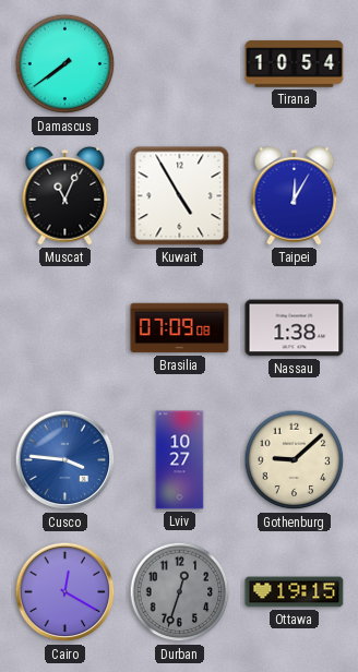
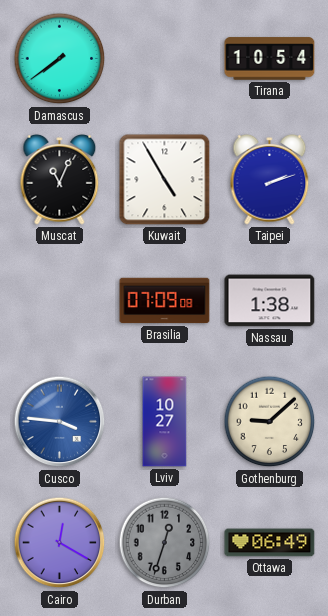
Taipei: 12:05 -> 2:12
Ottawa: 19:15 -> 06:49
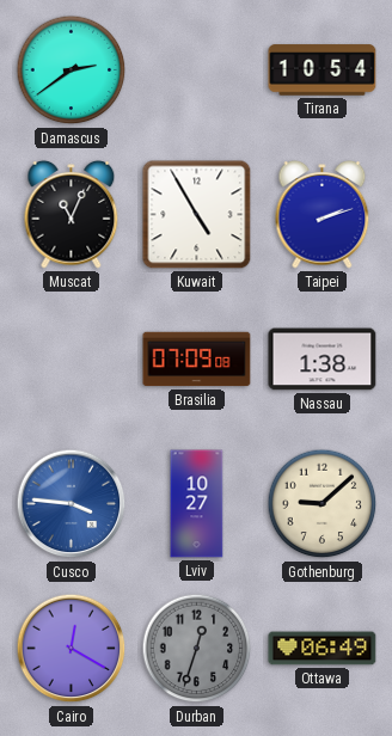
Damascus: 7:39 -> 2:39
